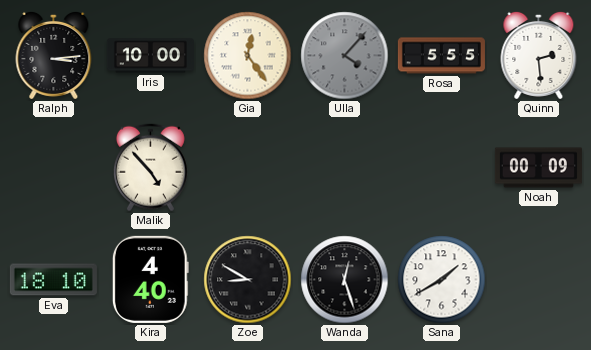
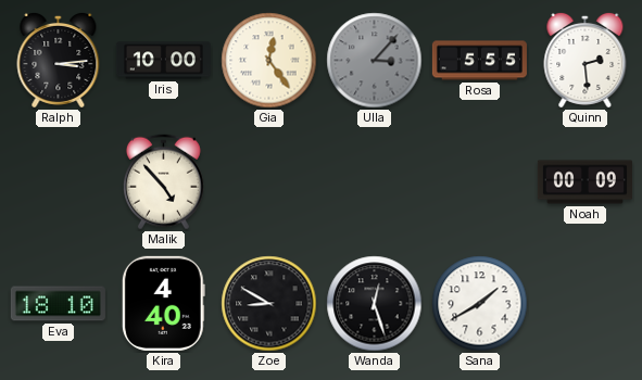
Ulla: 4:07 -> 3:07
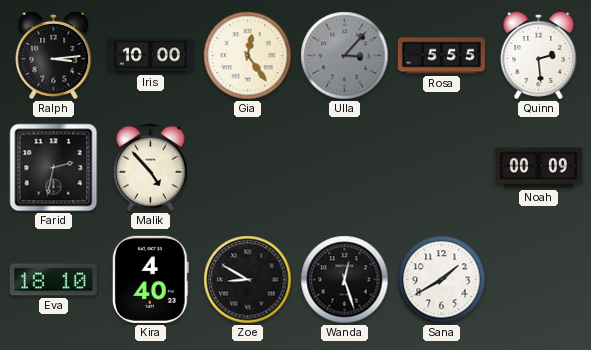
Farid: none -> 2:32
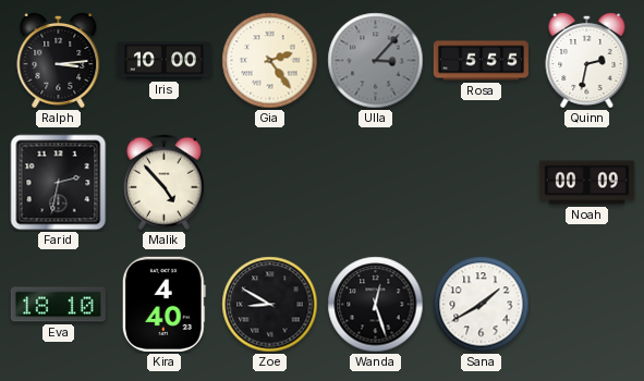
Gia: 12:24 -> 2:24
Quinn: 2:29 -> 2:32
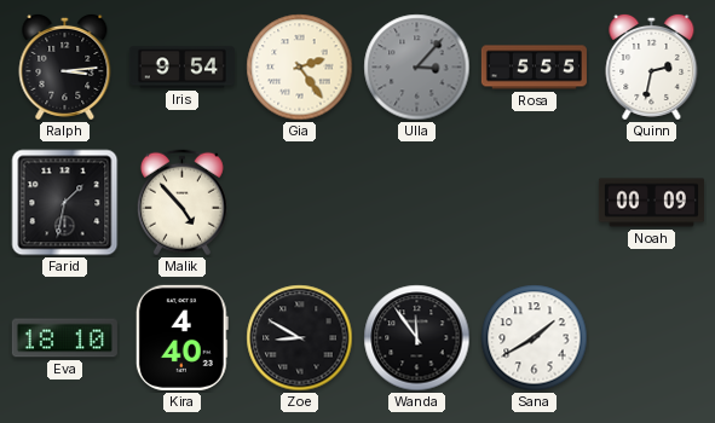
Iris: 10:00 -> 9:54
Farid: 2:32 -> 1:32
Wanda: 12:27 -> 11:54
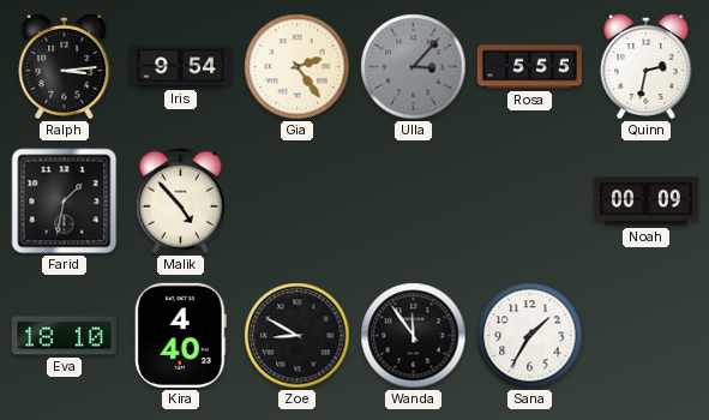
Sana: 1:40 -> 1:35
